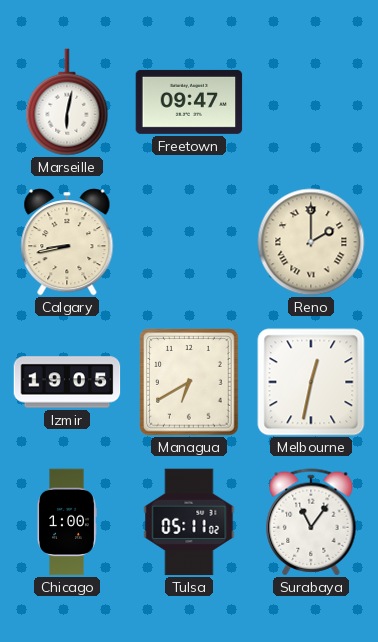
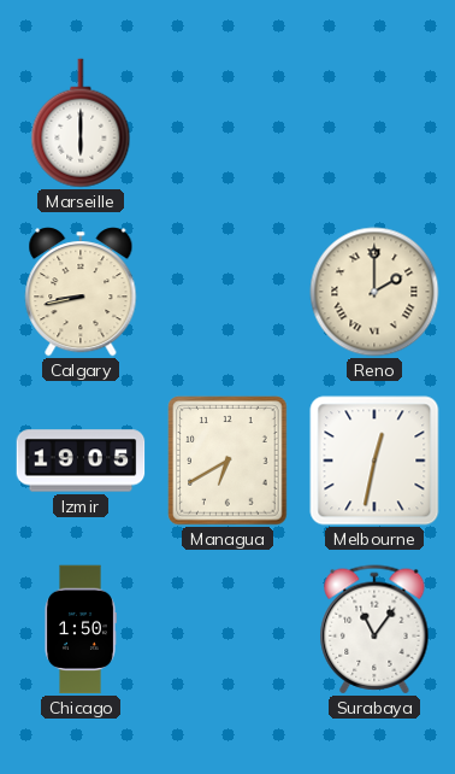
Marseille: 6:02 -> 6:00
Freetown: 09:47 -> none
Chicago: 1:00 -> 1:50
Tulsa: 05:11 -> none
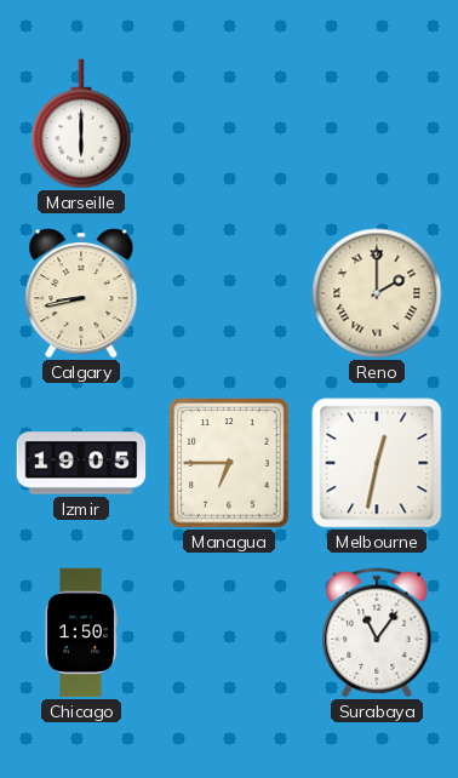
Managua: 6:40 -> 6:45
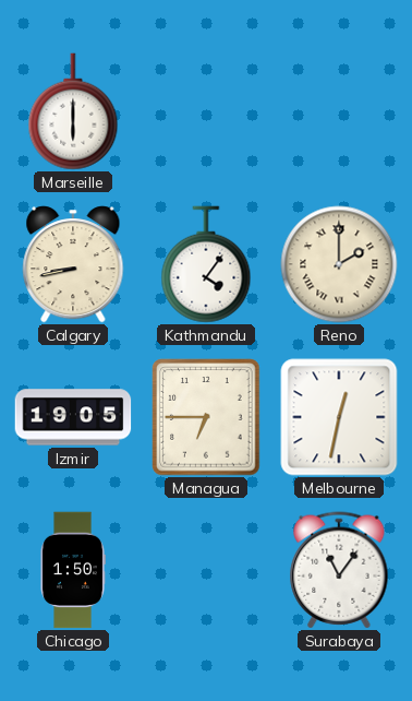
Kathmandu: none -> 4:06
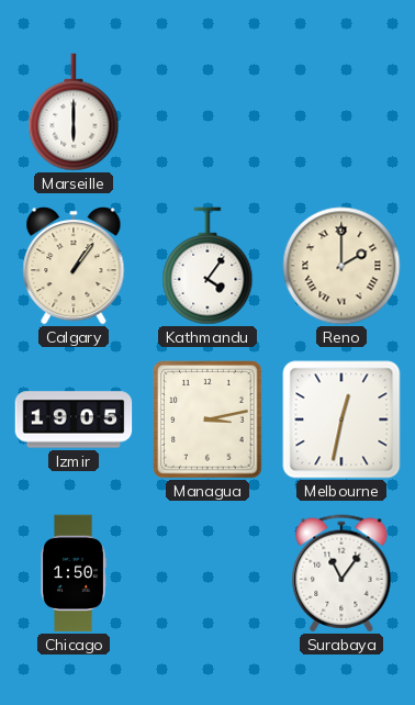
Calgary: 8:43 -> 1:06
Managua: 6:45 -> 3:13
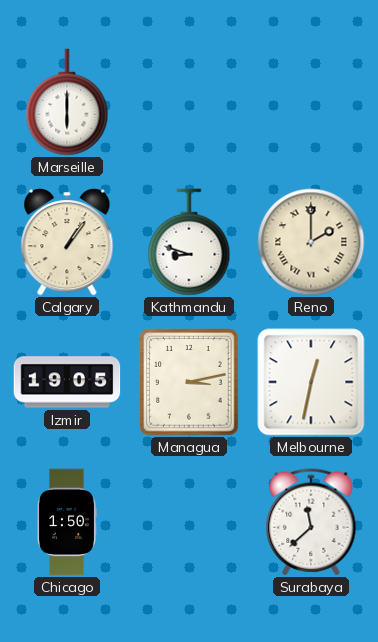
Kathmandu: 4:06 -> 8:48
Surabaya: 11:06 -> 11:38
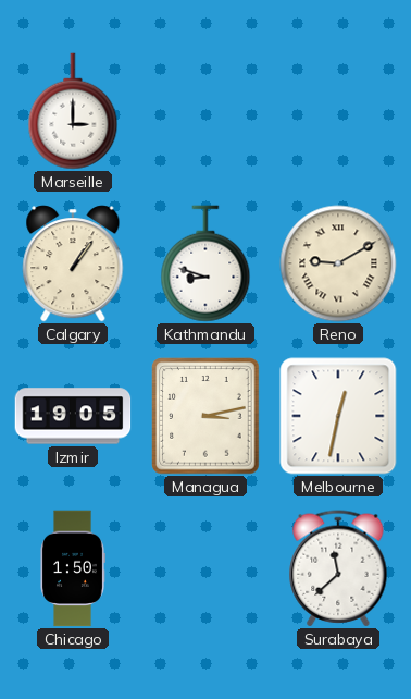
Marseille: 6:00 -> 3:00
Reno: 2:00 -> 9:10
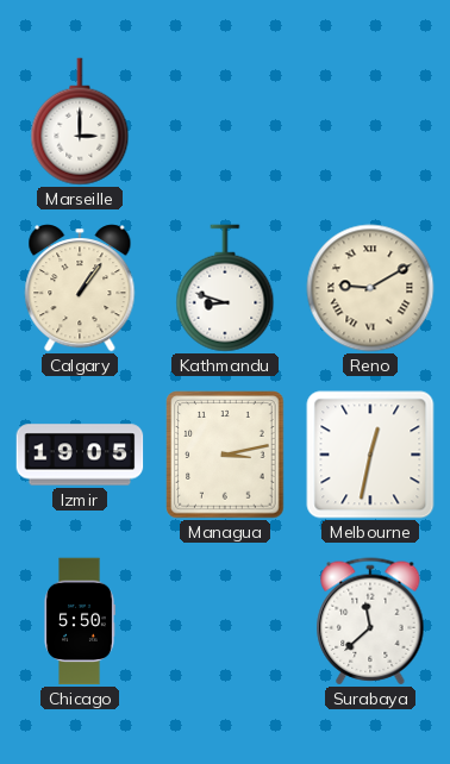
Chicago: 1:50 -> 5:50
